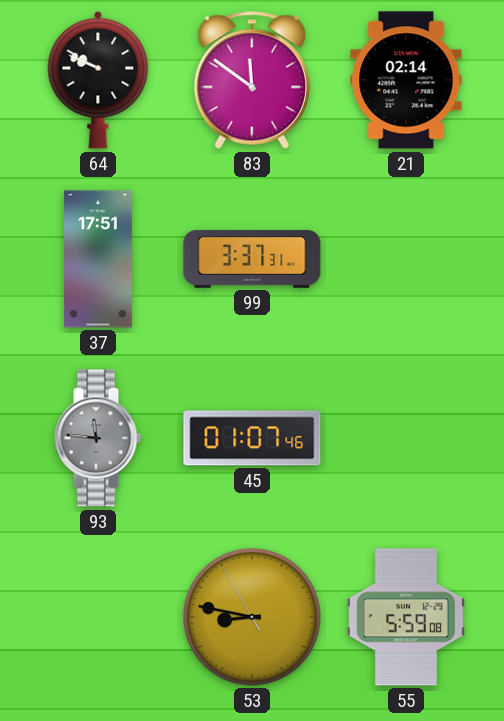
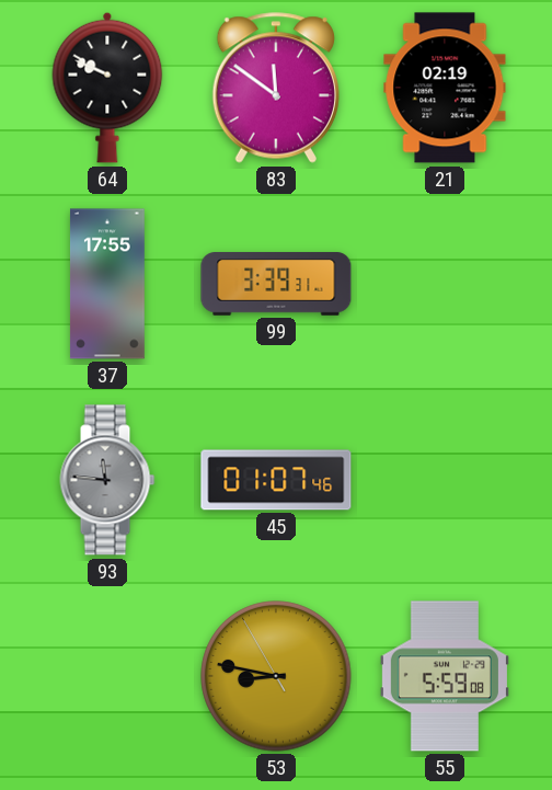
21: 02:14 -> 02:19
37: 17:51 -> 17:55
99: 3:37 -> 3:39
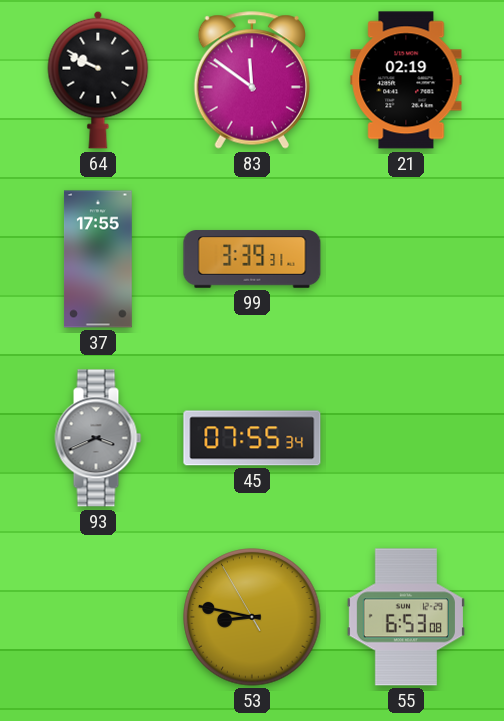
93: 11:46 -> 3:41
45: 01:07 -> 07:55
55: 5:59 -> 6:53
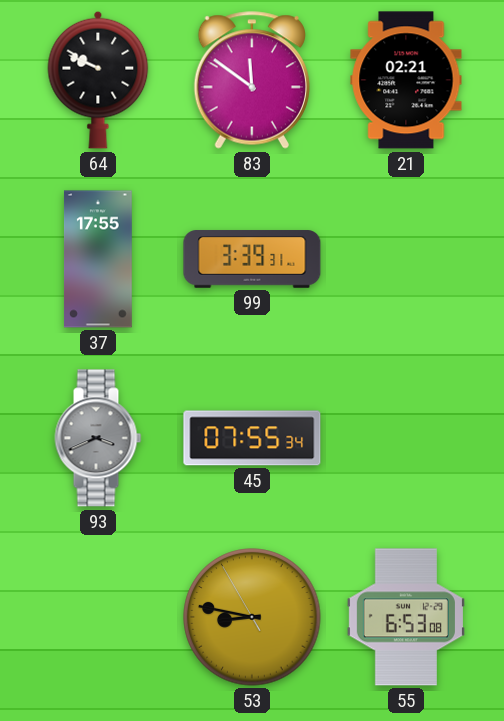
21: 02:19 -> 02:21
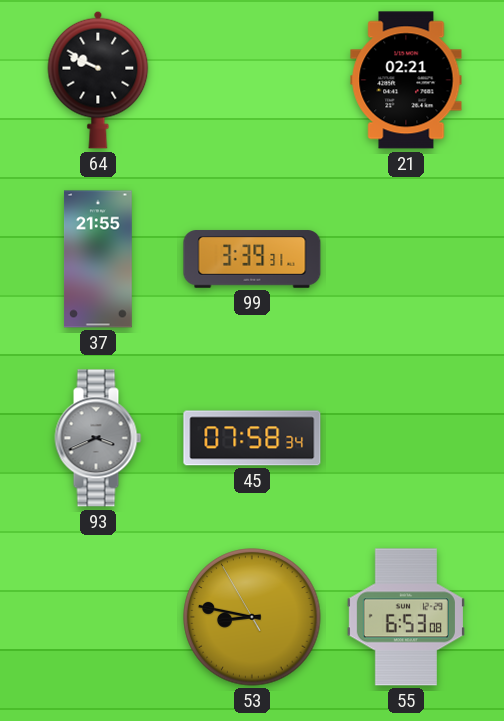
83: 11:51 -> none
37: 17:55 -> 21:55
45: 07:55 -> 07:58
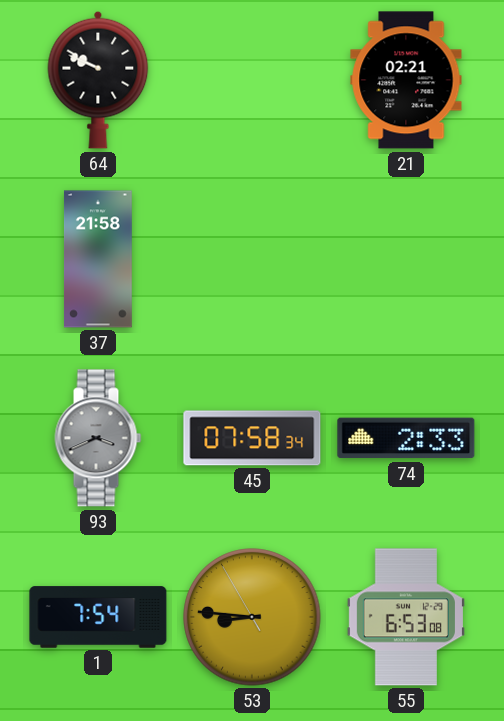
37: 21:55 -> 21:58
99: 3:39 -> none
74: none -> 2:33
1: none -> 7:54
53: 8:46 -> 8:45
